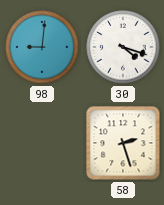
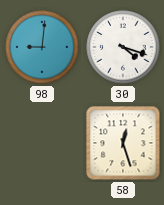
58: 2:27 -> 12:27
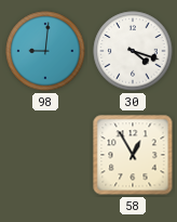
58: 12:27 -> 12:55
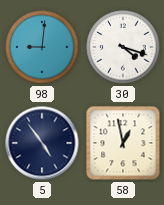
5: none -> 4:54
58: 12:55 -> 12:58
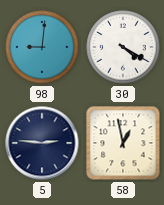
30: 4:18 -> 4:20
5: 4:54 -> 2:46
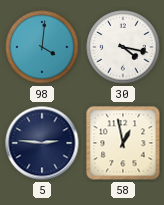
98: 9:01 -> 4:01
30: 4:20 -> 4:17
